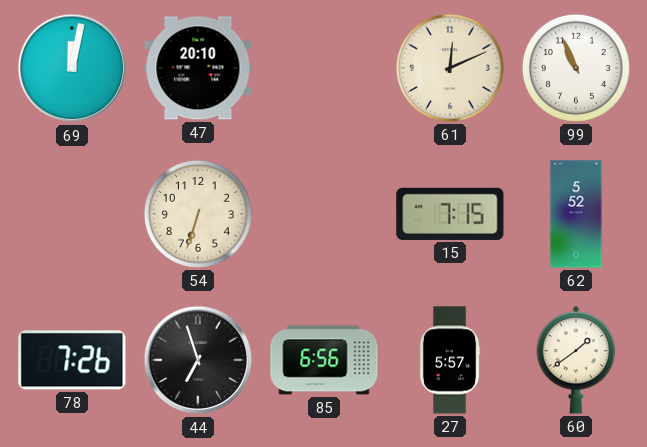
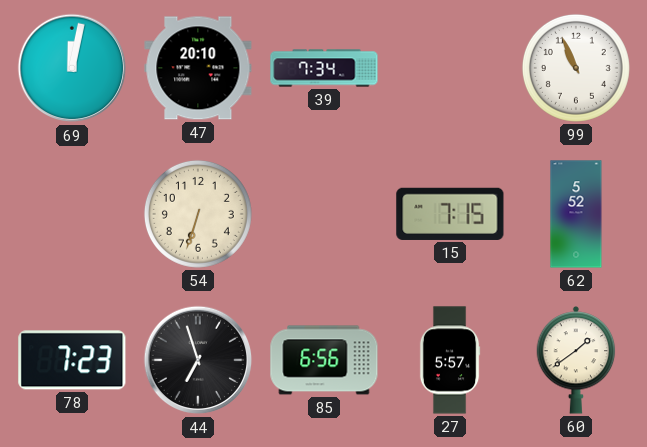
39: none -> 7:34
61: 12:11 -> none
78: 7:26 -> 7:23
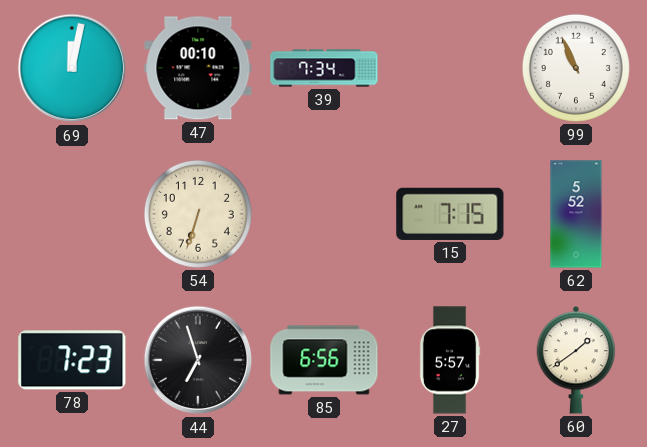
47: 20:10 -> 00:10
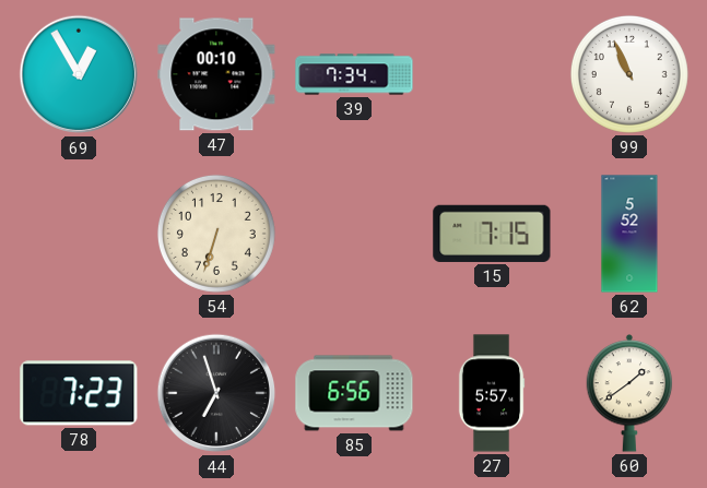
69: 12:02 -> 12:55
